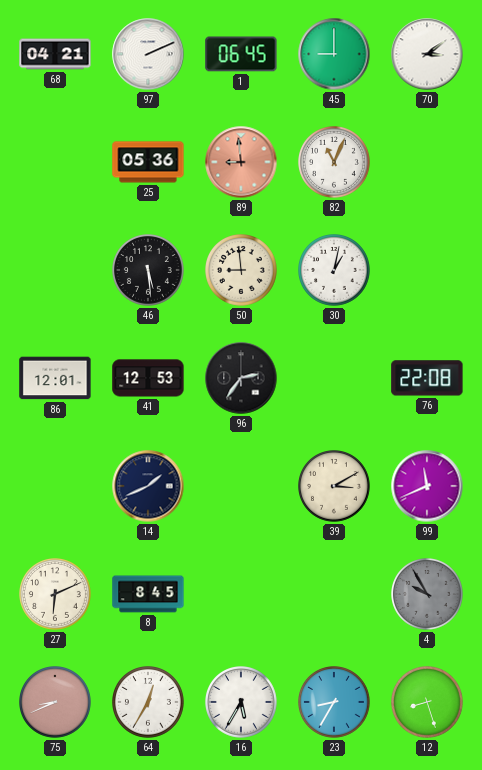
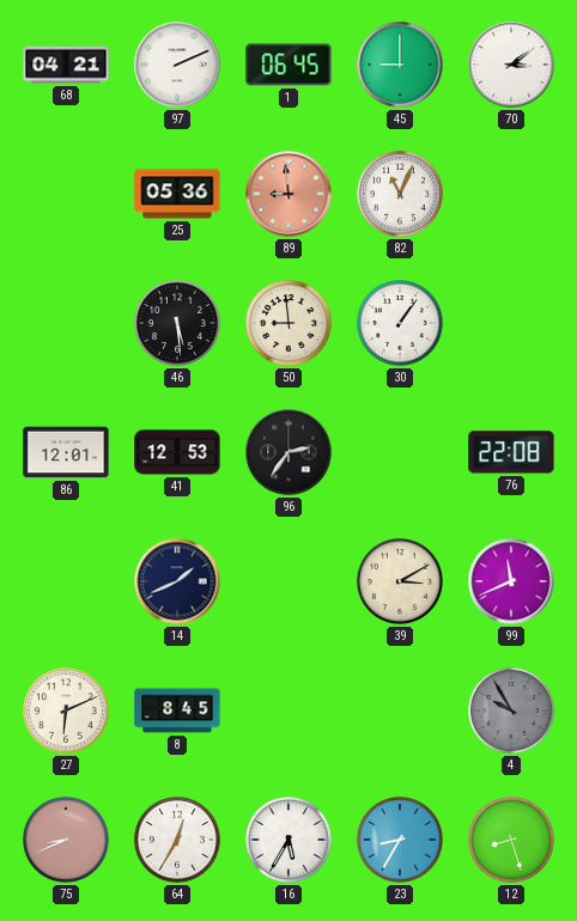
30: 1:02 -> 1:06
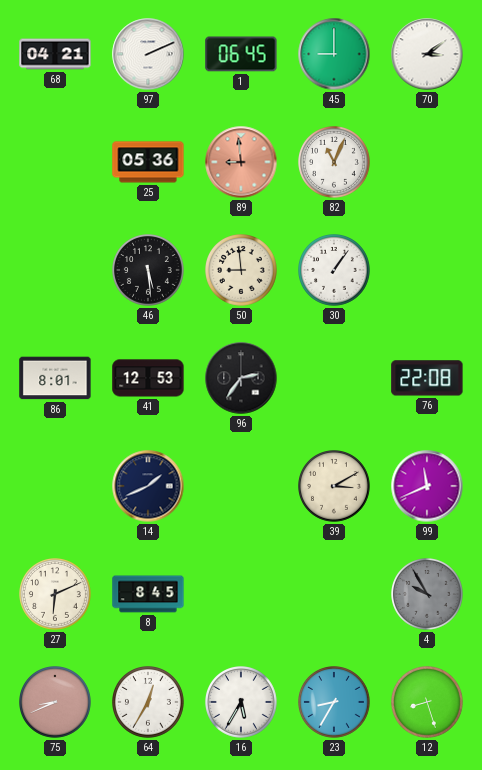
86: 12:01 -> 8:01
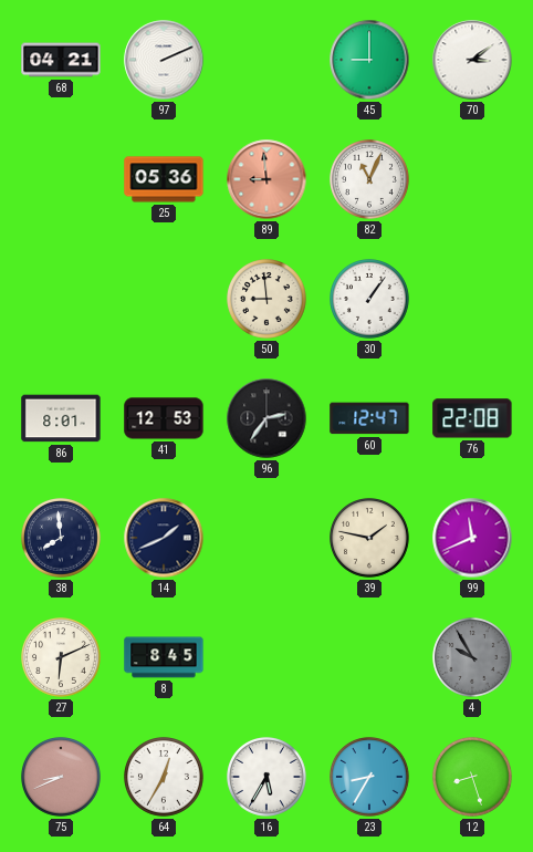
1: 06:45 -> none
46: 5:29 -> none
60: none -> 12:47
38: none -> 7:59
39: 3:10 -> 1:47
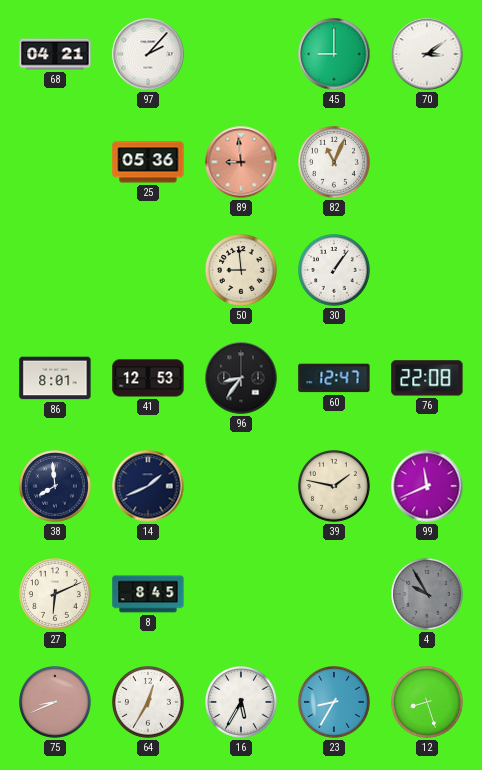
97: 2:11 -> 2:07
96: 2:36 -> 8:36
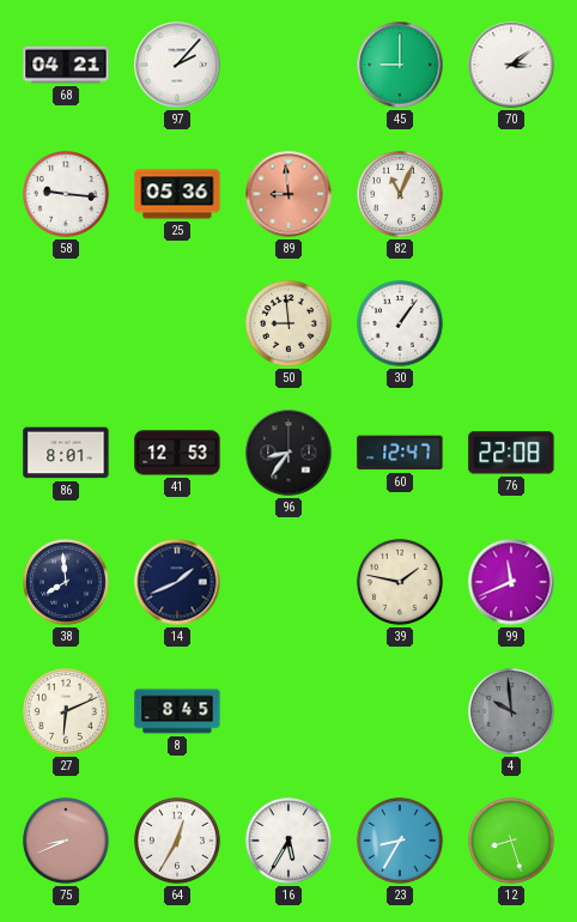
58: none -> 9:16
4: 9:55 -> 9:59
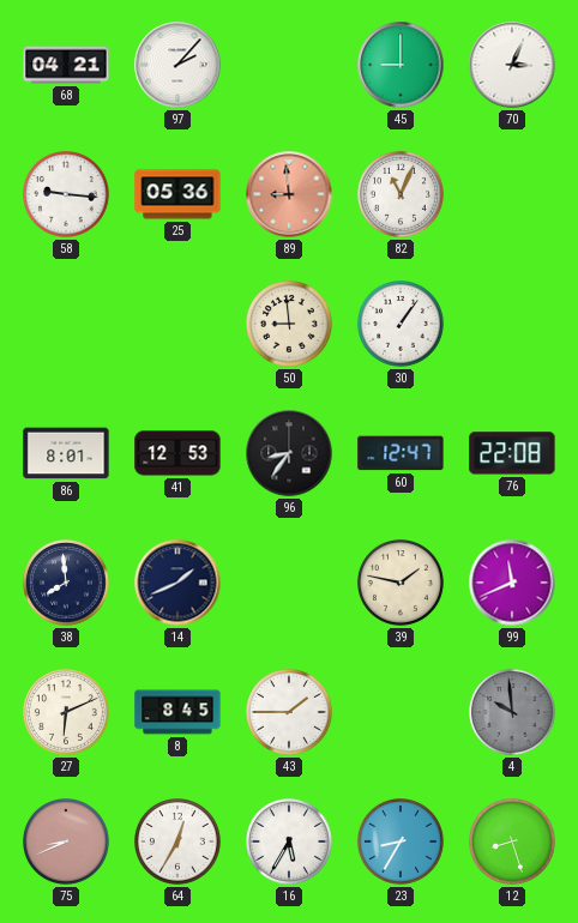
70: 3:09 -> 3:04
43: none -> 1:45
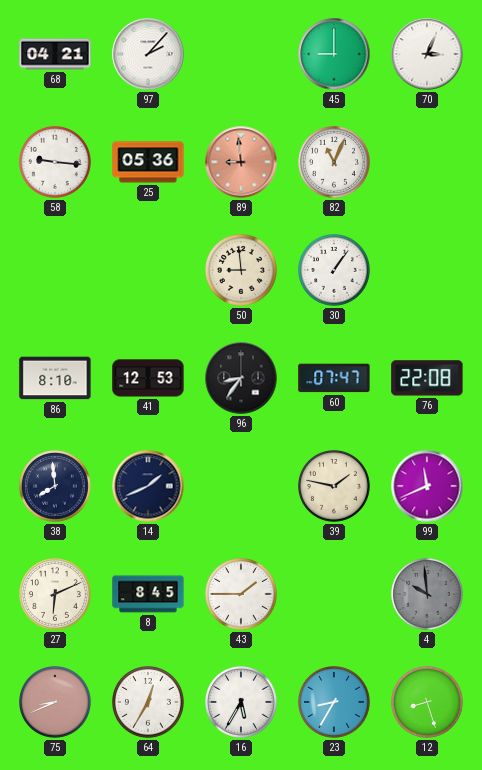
86: 8:01 -> 8:10
60: 12:47 -> 07:47
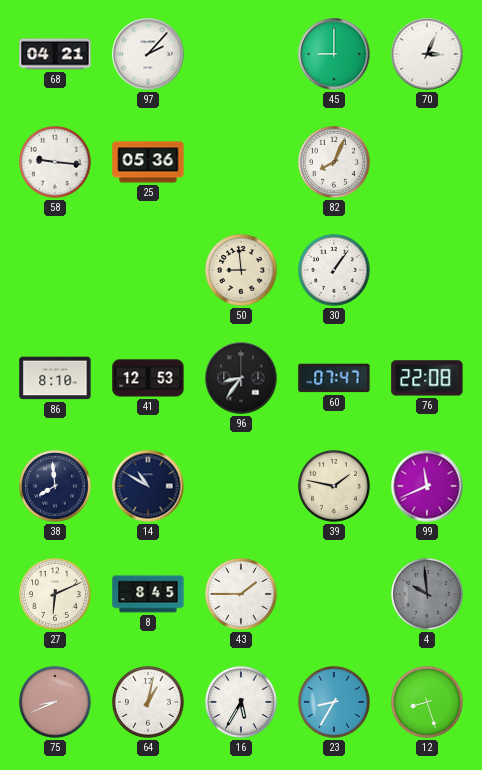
89: 8:59 -> none
82: 11:04 -> 8:04
14: 1:41 -> 10:50
64: 12:35 -> 1:02
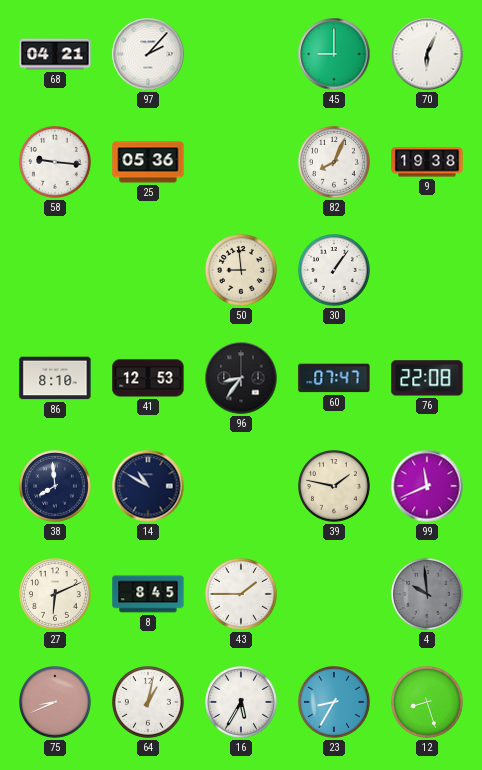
70: 3:04 -> 6:04
9: none -> 19:38
